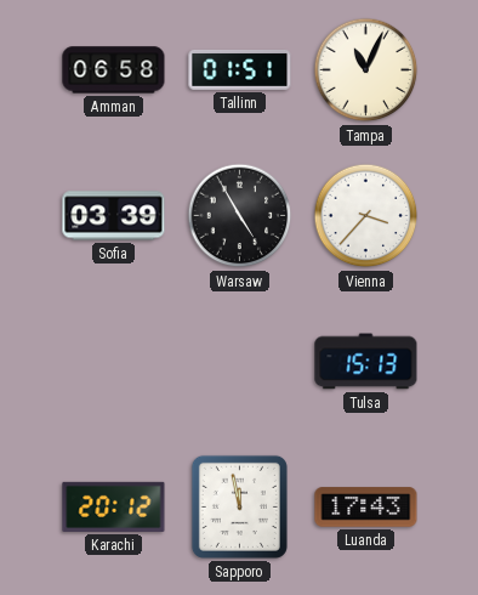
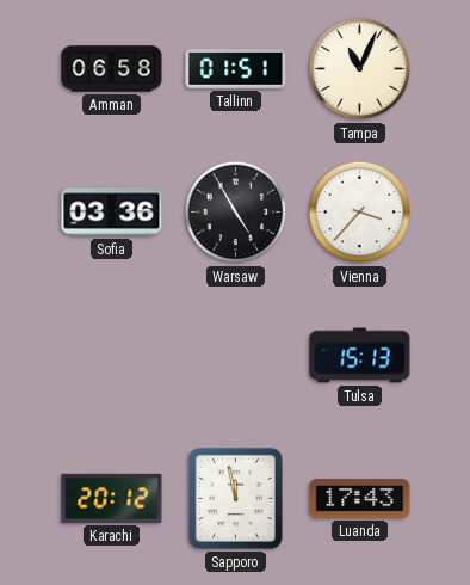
Sofia: 03:39 -> 03:36
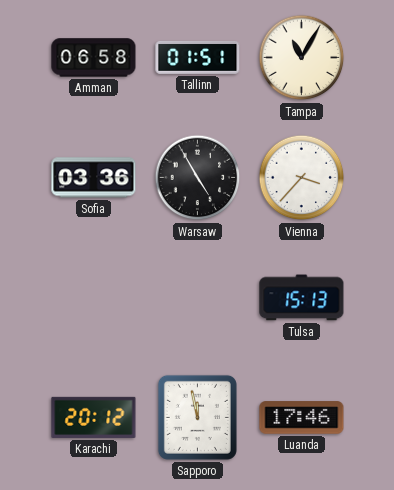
Tampa: 11:04 -> 11:05
Luanda: 17:43 -> 17:46
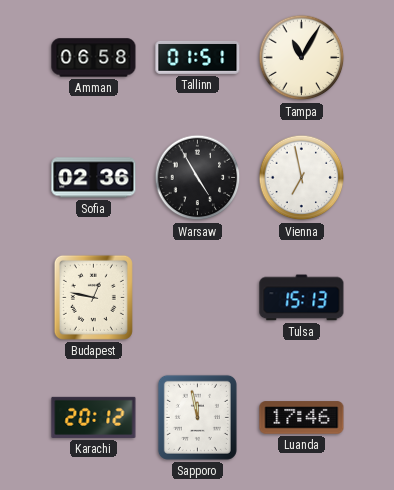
Sofia: 03:36 -> 02:36
Vienna: 3:37 -> 6:58
Budapest: none -> 12:47
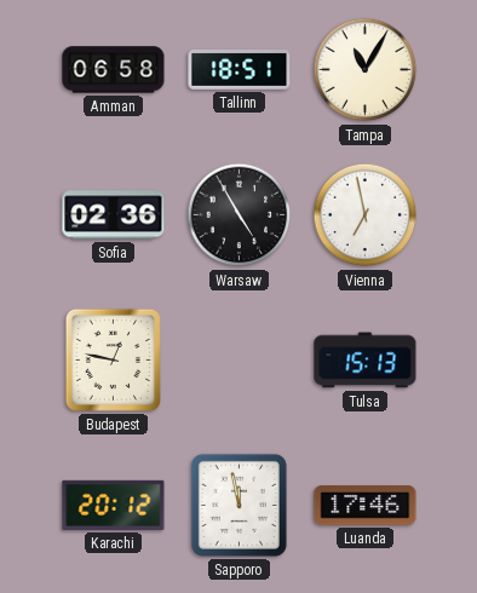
Tallinn: 01:51 -> 18:51
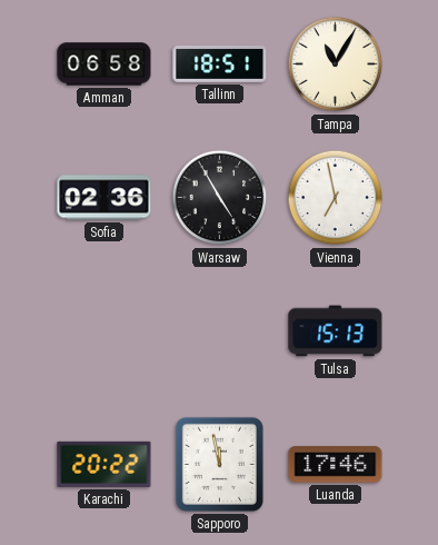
Budapest: 12:47 -> none
Karachi: 20:12 -> 20:22
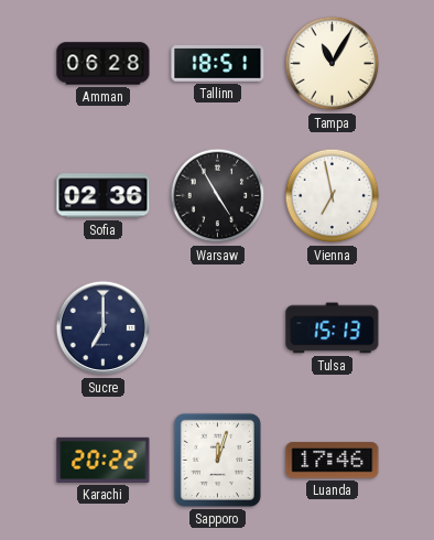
Amman: 06:58 -> 06:28
Sucre: none -> 7:00
Sapporo: 11:58 -> 12:03
